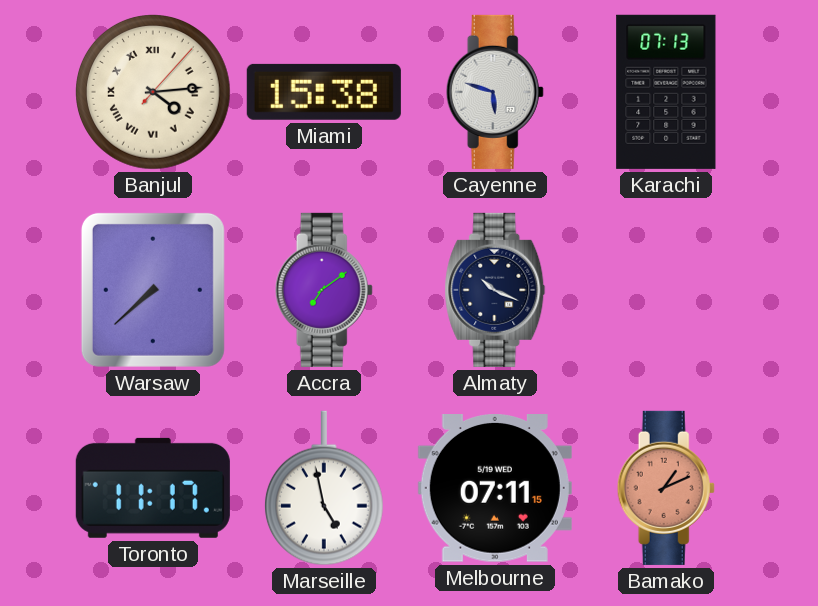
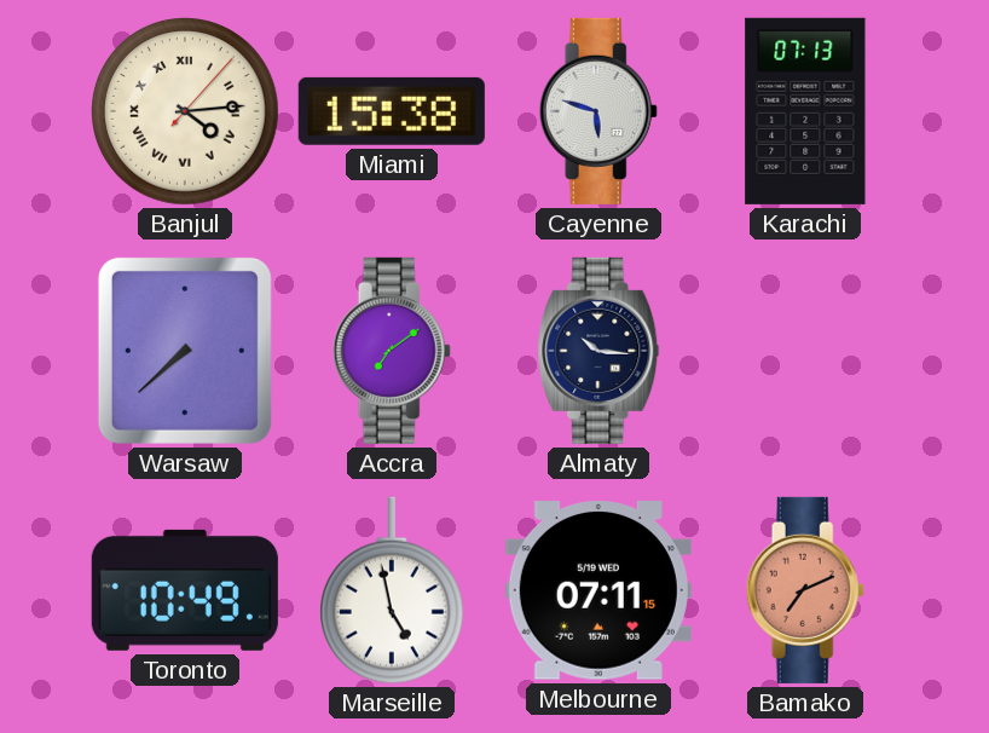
Almaty: 10:19 -> 10:16
Toronto: 11:17 -> 10:49
Bamako: 1:11 -> 7:11
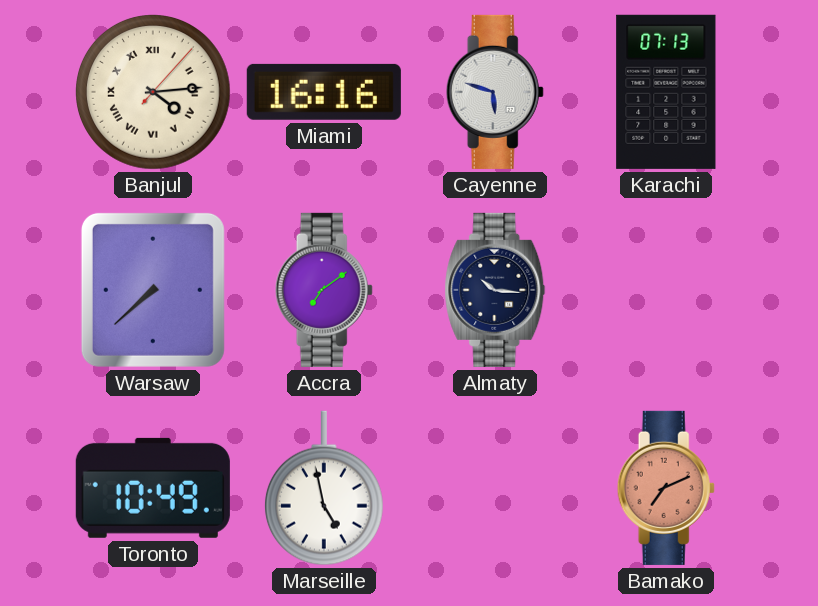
Miami: 15:38 -> 16:16
Melbourne: 07:11 -> none
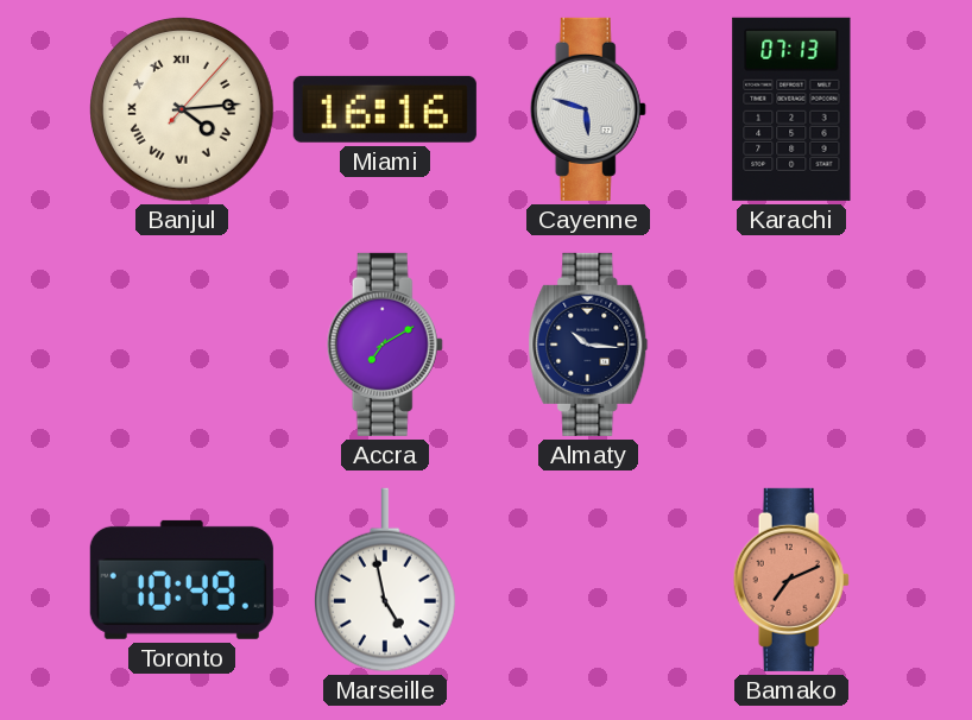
Warsaw: 7:38 -> none
Accra: 7:09 -> 7:10
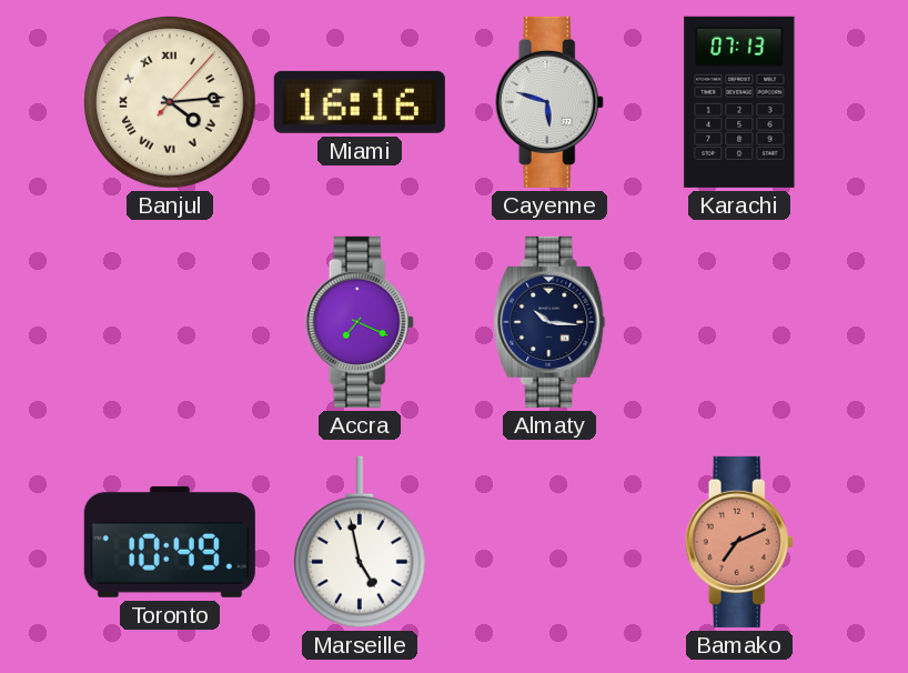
Accra: 7:10 -> 7:19
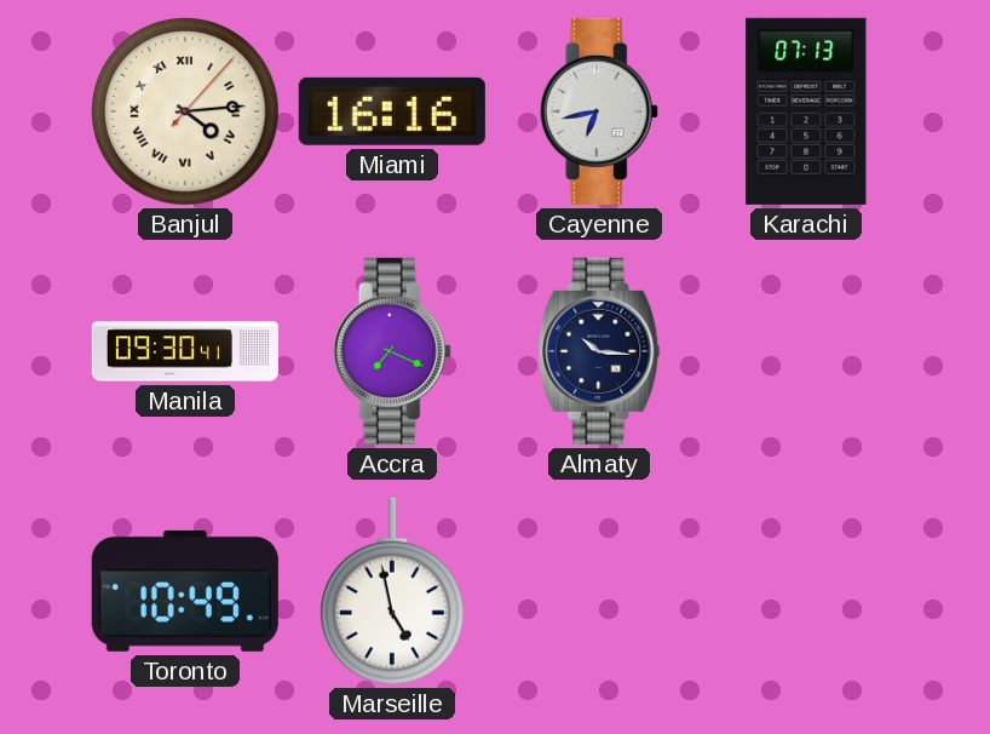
Cayenne: 5:48 -> 6:43
Manila: none -> 09:30
Bamako: 7:11 -> none
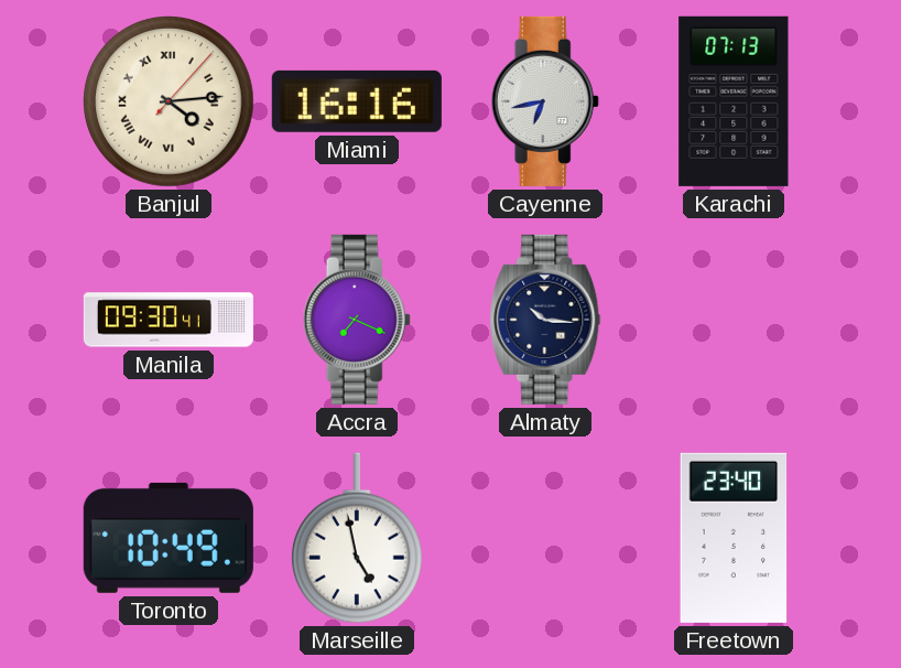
Freetown: none -> 23:40
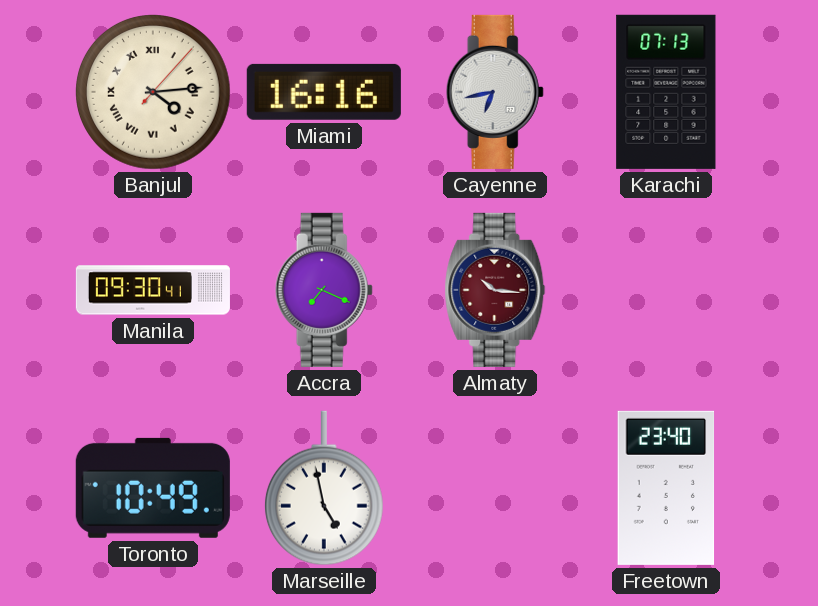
Almaty dial: navy -> burgundy
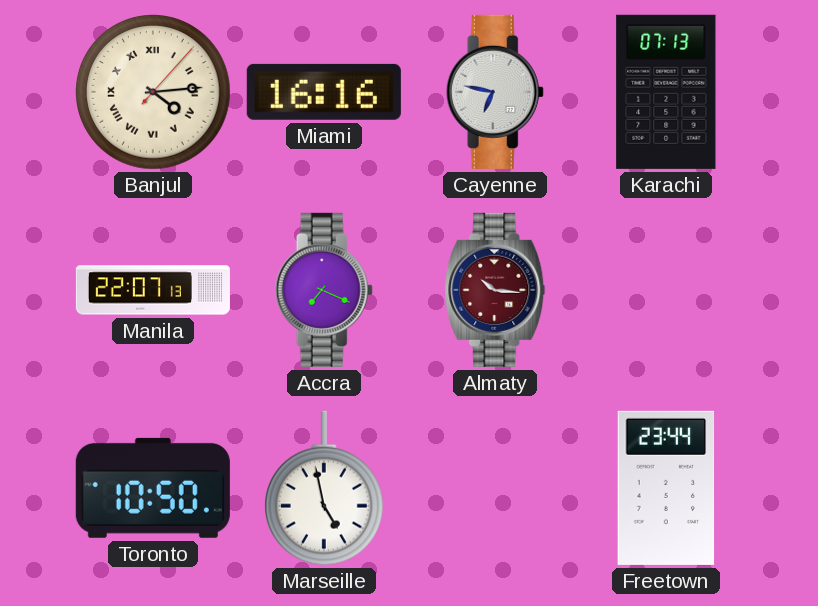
Cayenne: 6:43 -> 6:47
Manila: 09:30 -> 22:07
Toronto: 10:49 -> 10:50
Freetown: 23:40 -> 23:44
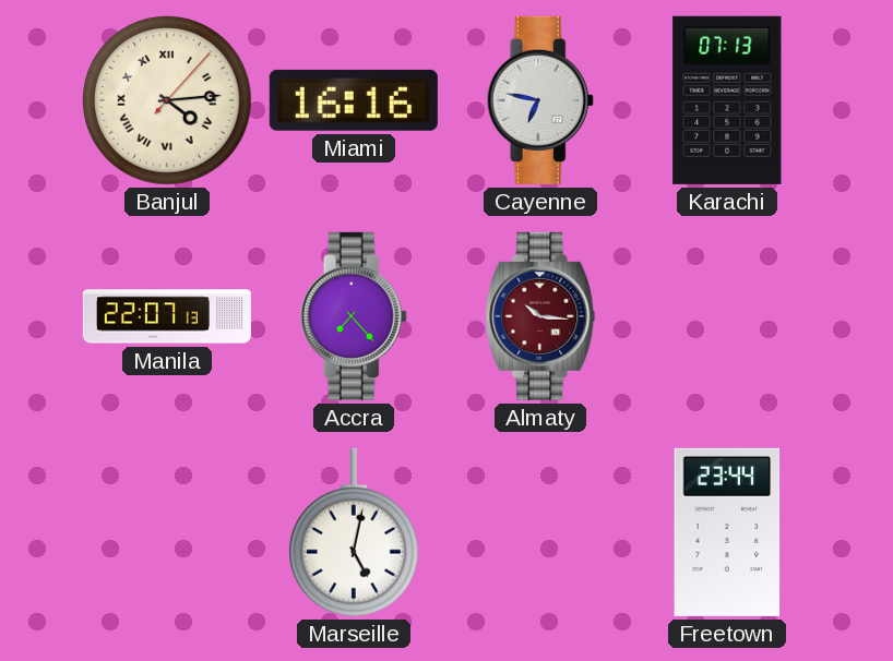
Accra: 7:19 -> 7:23
Toronto: 10:50 -> none
Marseille: 4:58 -> 5:02
